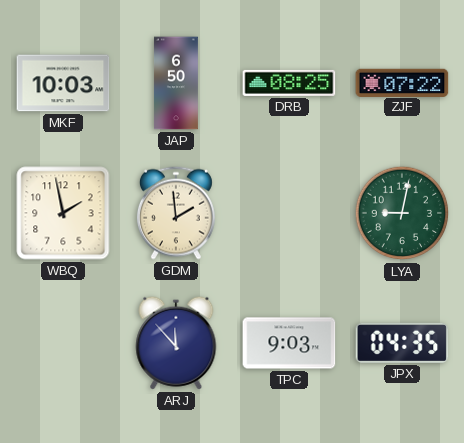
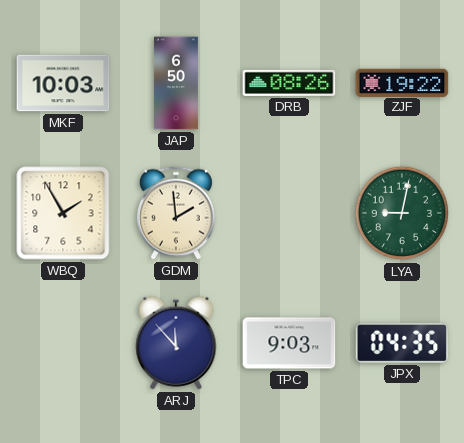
DRB: 08:25 -> 08:26
ZJF: 07:22 -> 19:22
WBQ: 1:58 -> 1:55
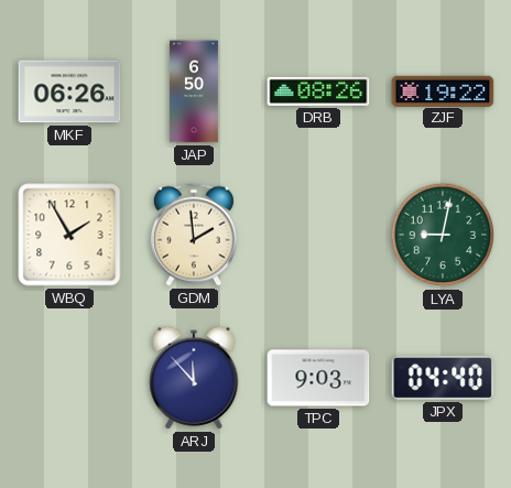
MKF: 10:03 -> 06:26
JPX: 04:35 -> 04:40
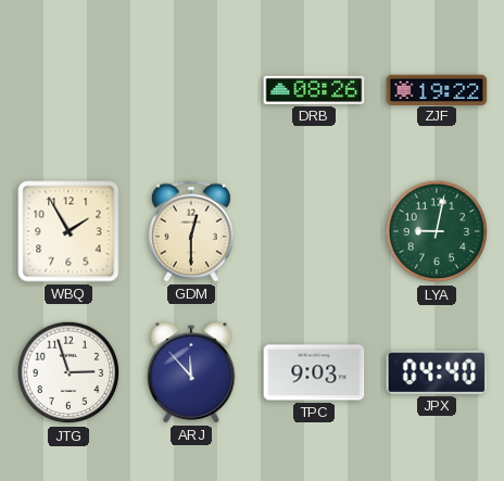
MKF: 06:26 -> none
JAP: 6:50 -> none
GDM: 1:59 -> 12:30
JTG: none -> 2:57
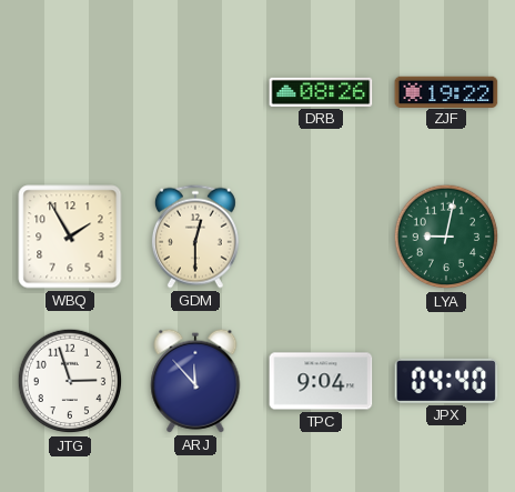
TPC: 9:03 -> 9:04
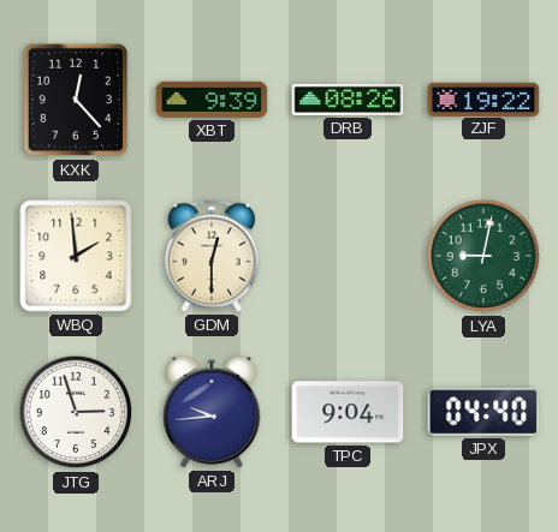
KXK: none -> 12:23
XBT: none -> 9:39
WBQ: 1:55 -> 1:59
ARJ: 11:53 -> 9:44
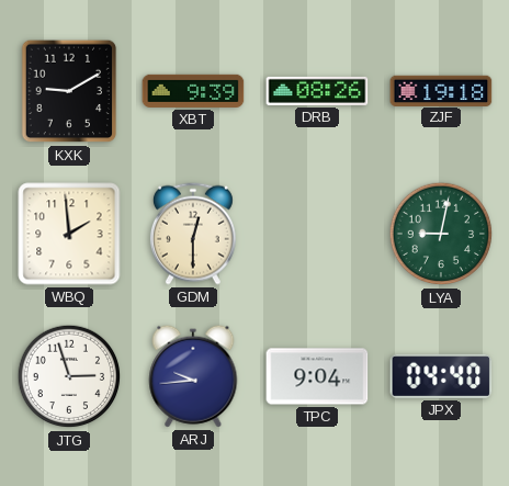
KXK: 12:23 -> 9:10
ZJF: 19:22 -> 19:18
